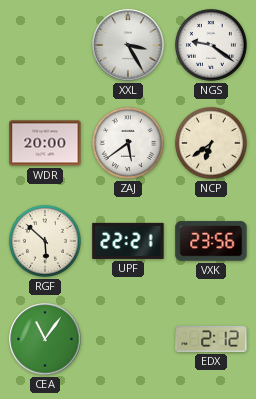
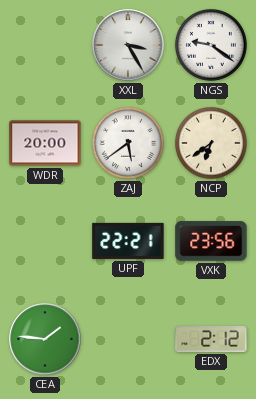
RGF: 5:52 -> none
CEA: 11:06 -> 1:46
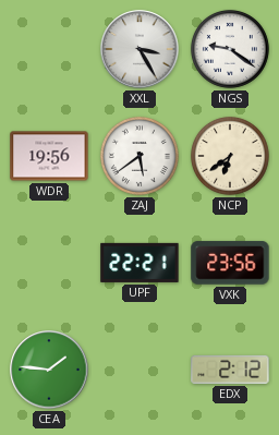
WDR: 20:00 -> 19:56
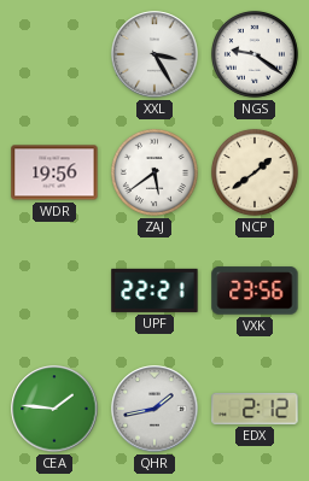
NCP: 6:39 -> 1:39
QHR: none -> 1:43
